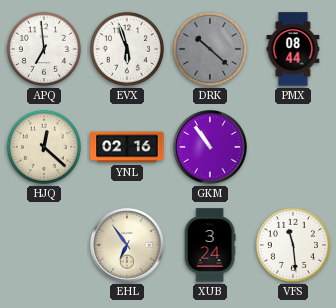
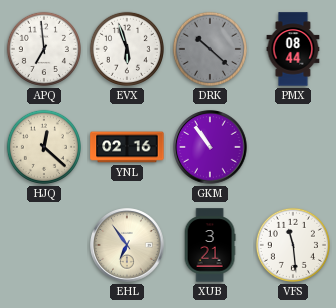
XUB: 3:24 -> 3:21
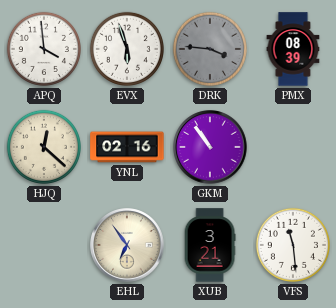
APQ: 6:59 -> 3:59
DRK: 10:22 -> 3:46
PMX: 08:44 -> 08:39
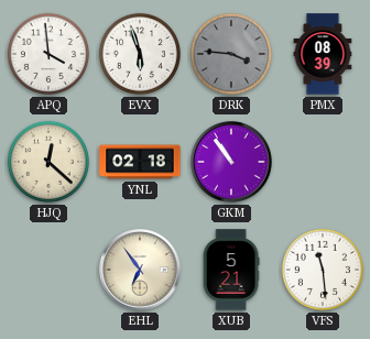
YNL: 02:16 -> 02:18
XUB: 3:21 -> 5:21
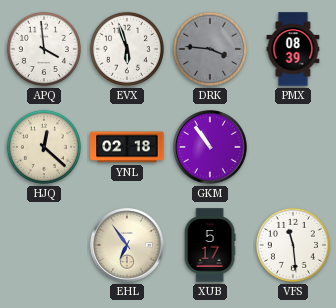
XUB: 5:21 -> 5:17
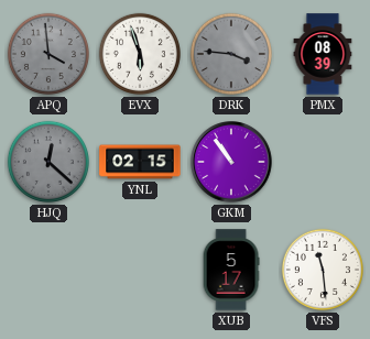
APQ dial: white -> grey
HJQ dial: cream -> grey
YNL: 02:18 -> 02:15
EHL: 6:54 -> none
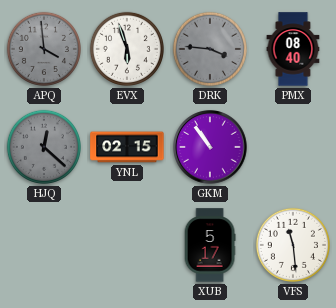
PMX: 08:39 -> 08:40
